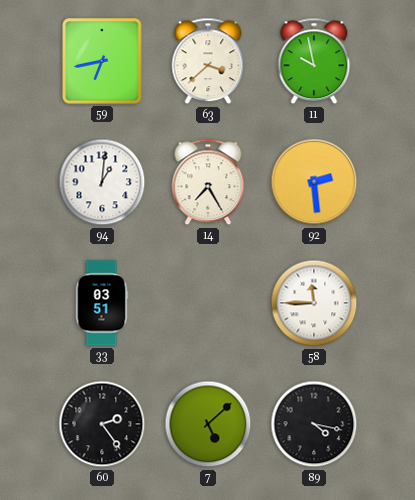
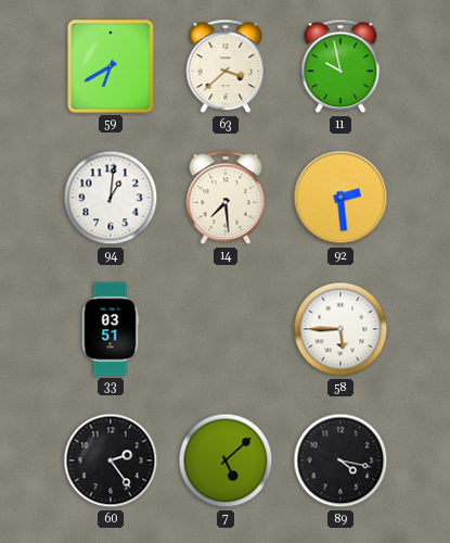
59: 6:43 -> 6:40
14: 7:25 -> 7:29
58: 11:45 -> 5:45
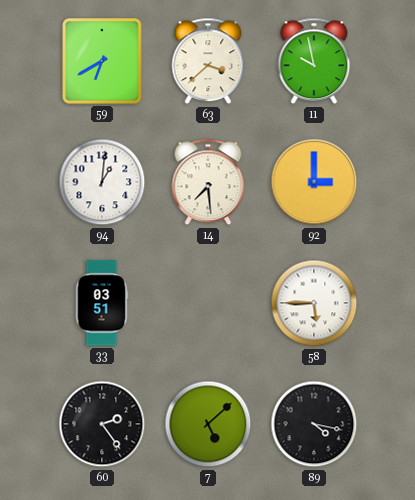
92: 2:29 -> 3:00
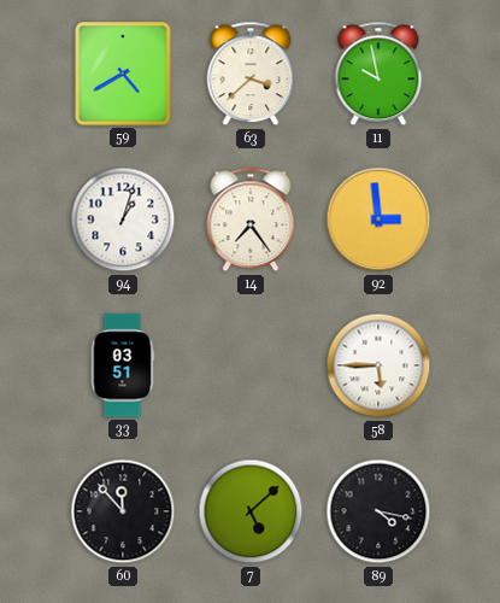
59: 6:40 -> 4:40
94: 1:01 -> 1:03
14: 7:29 -> 7:24
92: 3:00 -> 2:59
60: 2:24 -> 11:53
